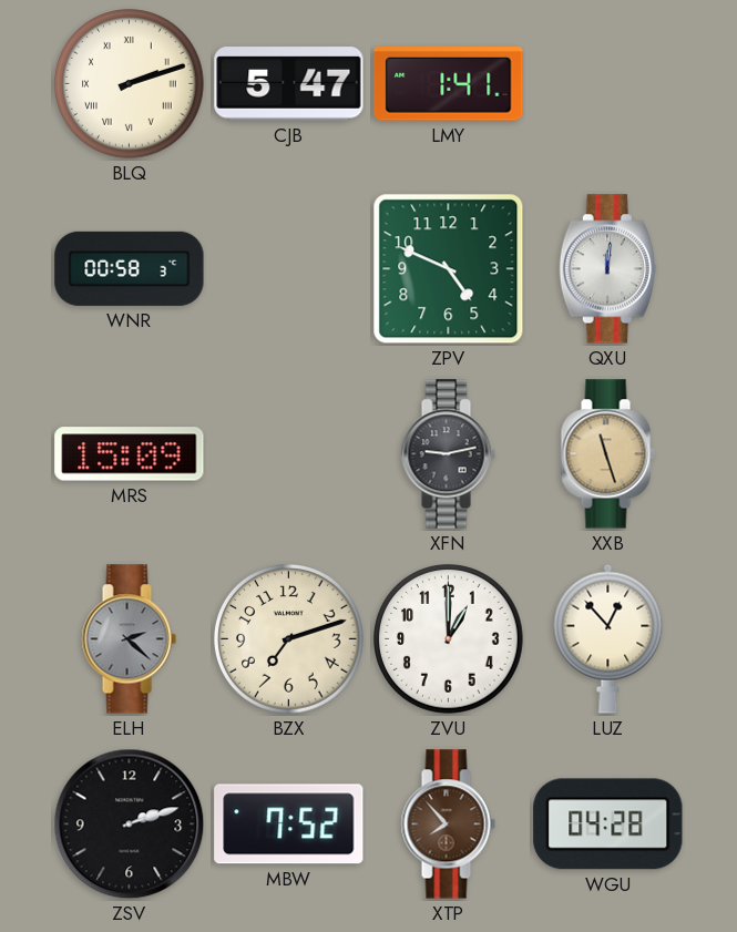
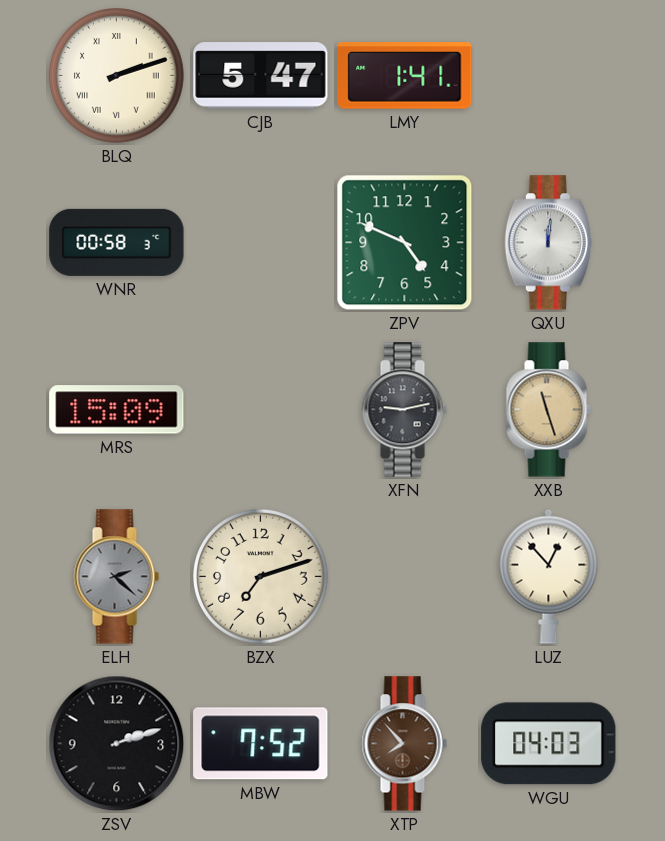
ZVU: 1:00 -> none
WGU: 04:28 -> 04:03
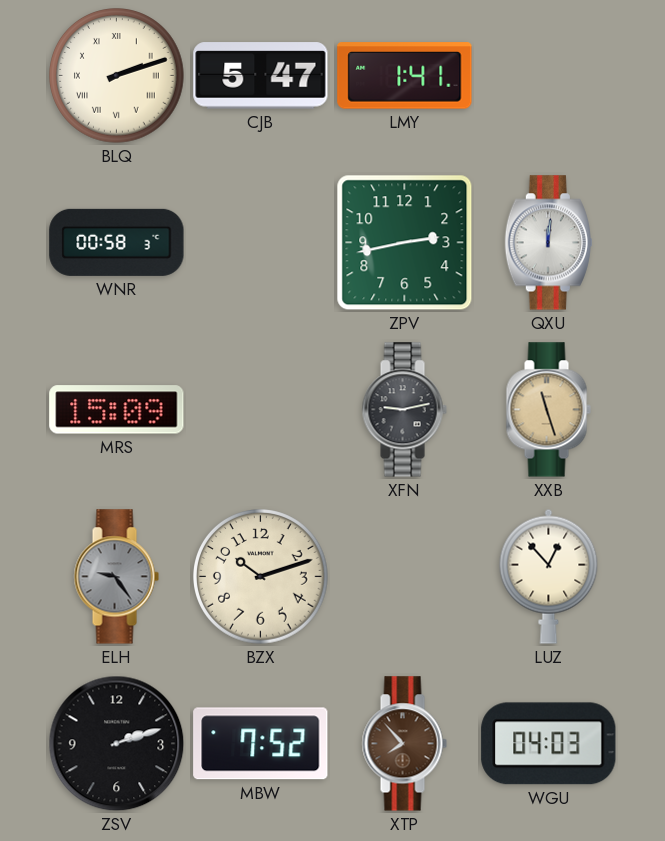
ZPV: 4:49 -> 2:43
ELH: 2:22 -> 9:24
BZX: 7:12 -> 10:12
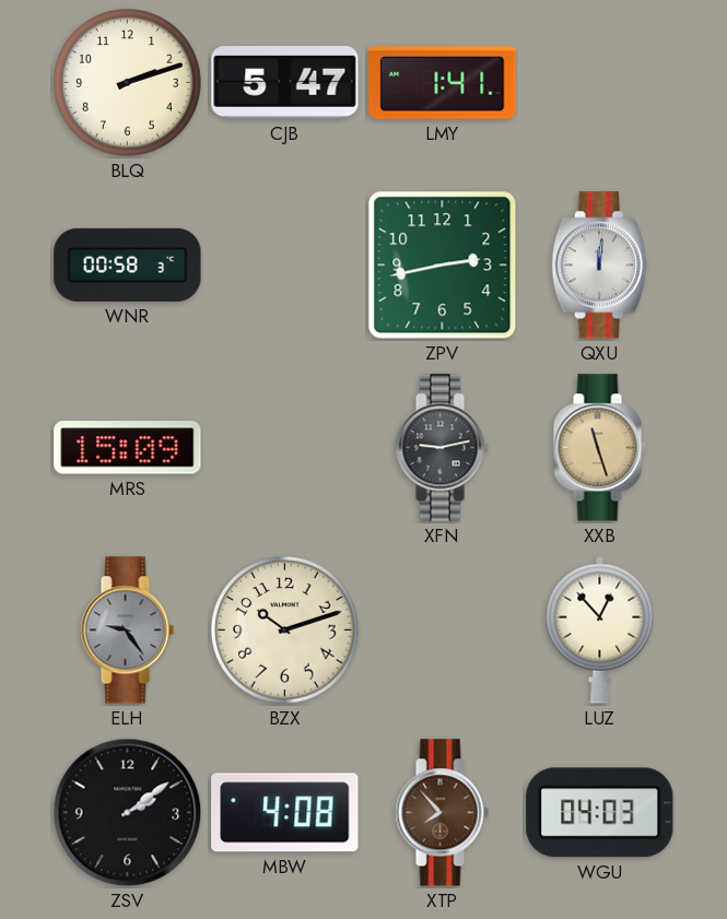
BLQ numerals: Roman -> Arabic
ZSV: 2:12 -> 2:09
MBW: 7:52 -> 4:08
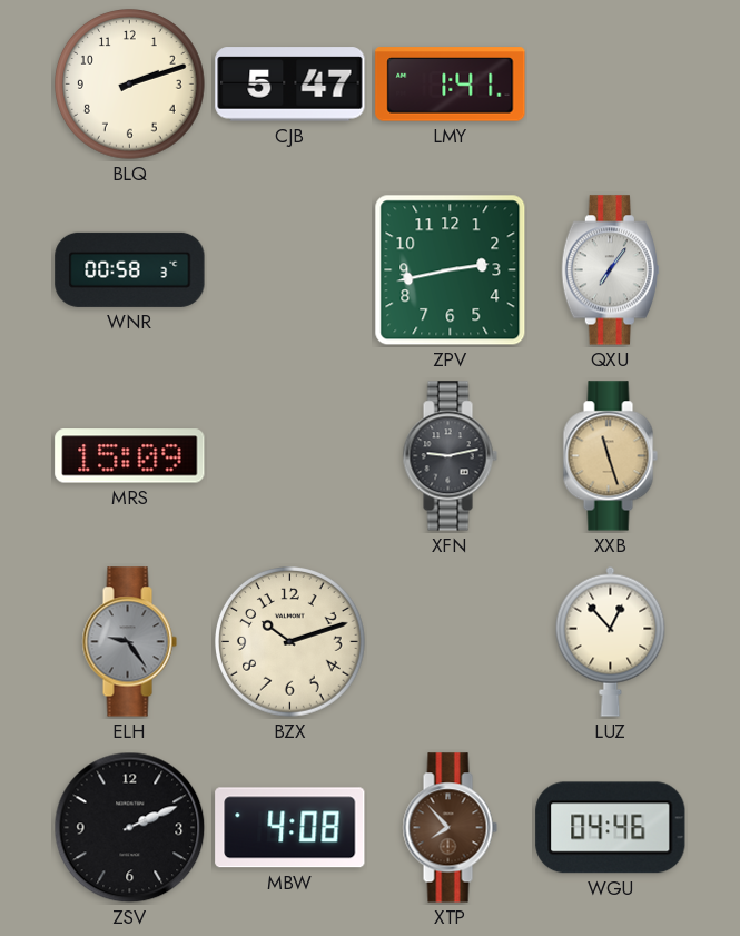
QXU: 12:01 -> 7:06
ZSV: 2:09 -> 2:11
WGU: 04:03 -> 04:46
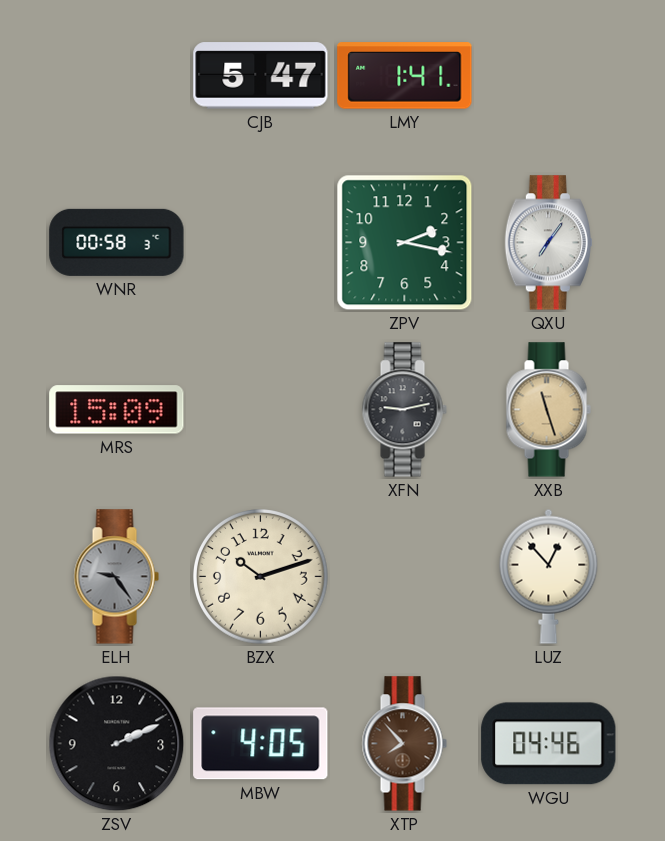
BLQ: 2:12 -> none
ZPV: 2:43 -> 2:17
MBW: 4:08 -> 4:05
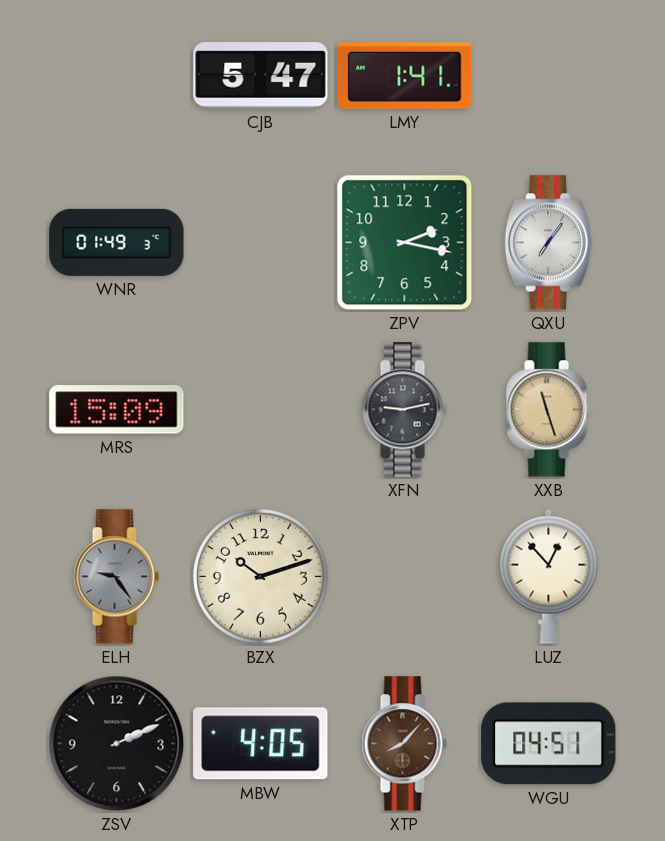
WNR: 00:58 -> 01:49
XTP: 7:53 -> 8:07
WGU: 04:46 -> 04:51
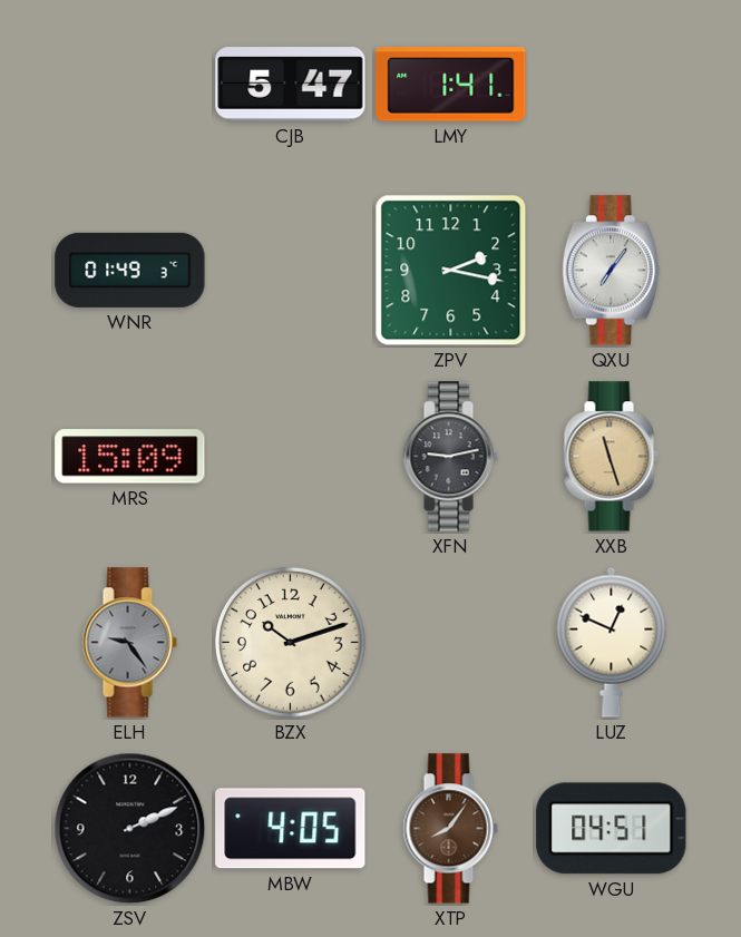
LUZ: 12:53 -> 12:49
XTP: 8:07 -> 8:06
